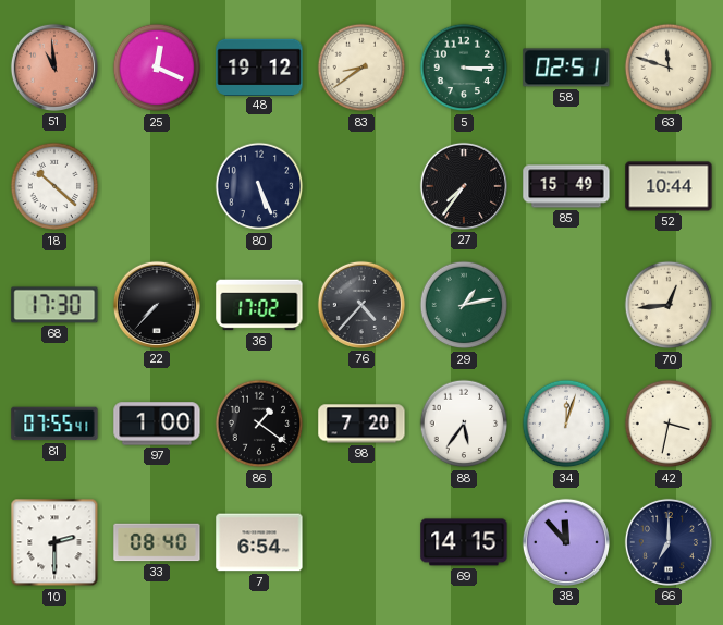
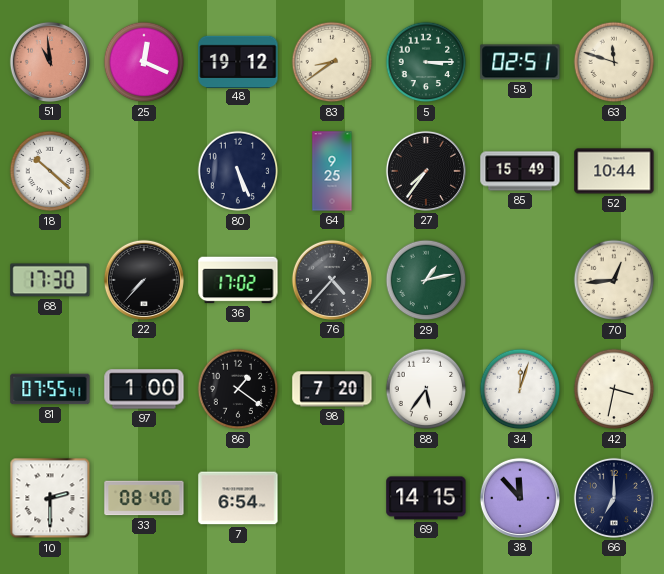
64: none -> 9:25
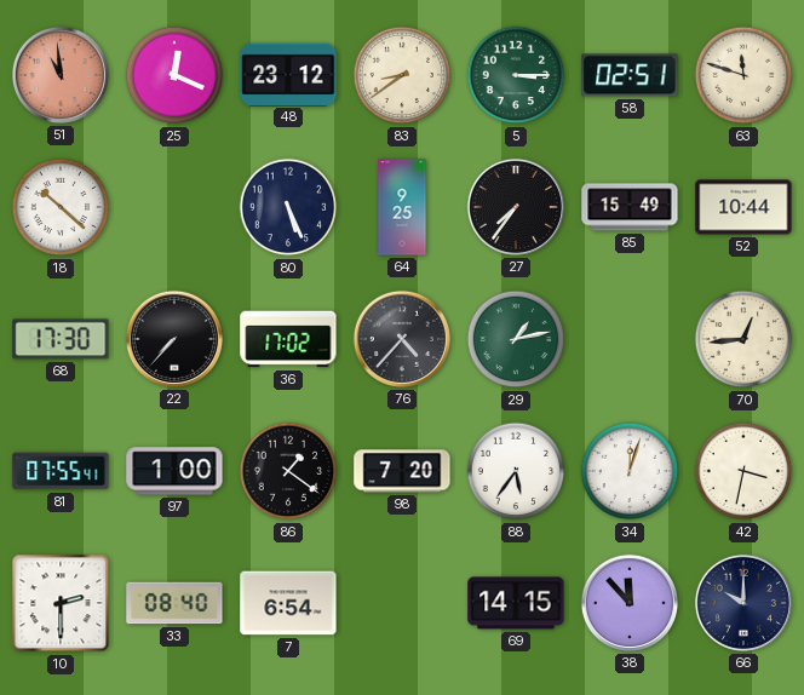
48: 19:12 -> 23:12
66: 7:00 -> 10:00
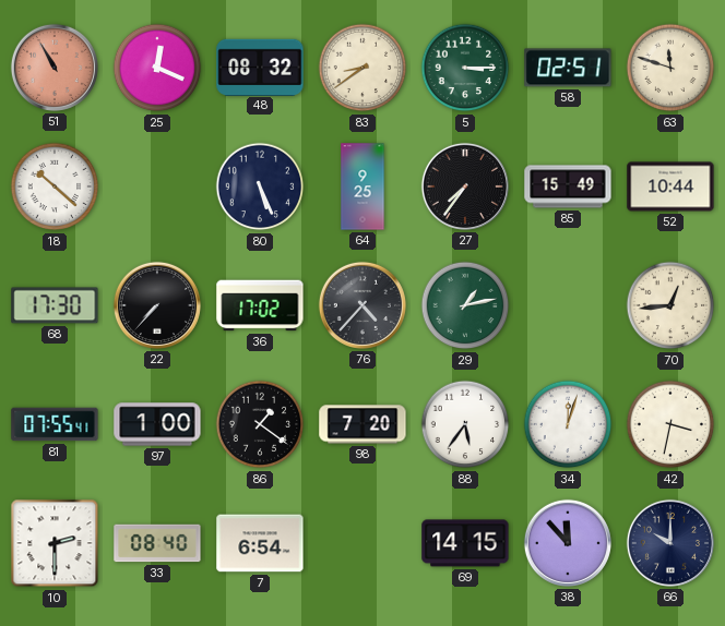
51: 10:59 -> 10:55
48: 23:12 -> 08:32
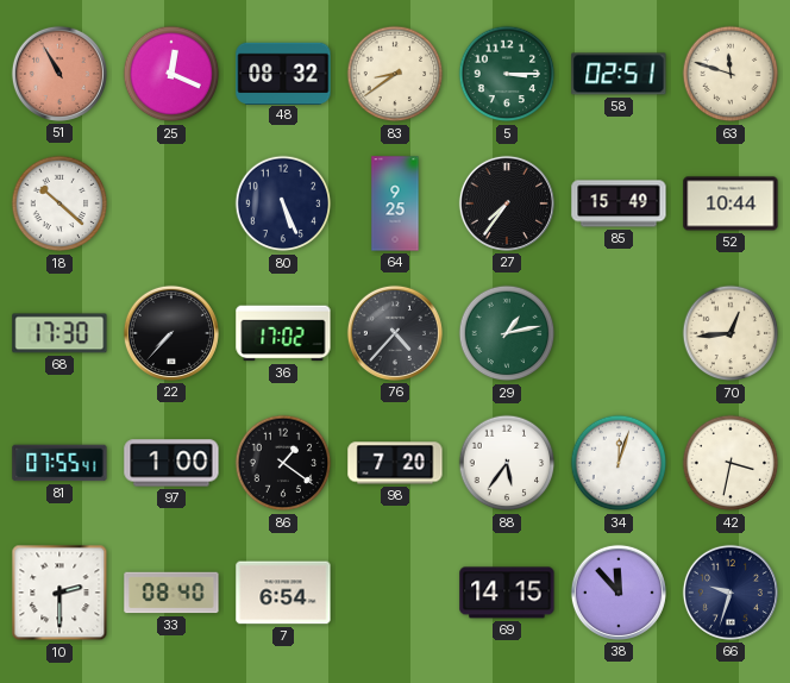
66: 10:00 -> 9:33
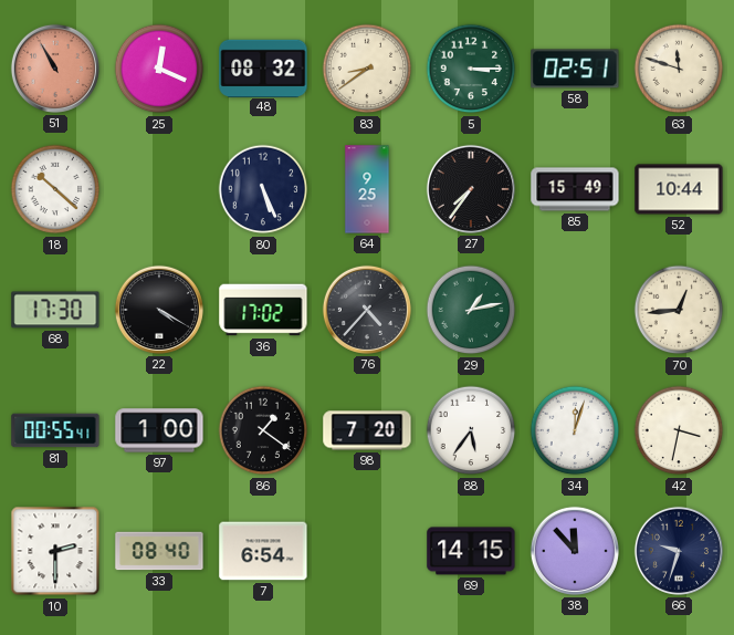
22: 7:37 -> 4:20
81: 07:55 -> 00:55
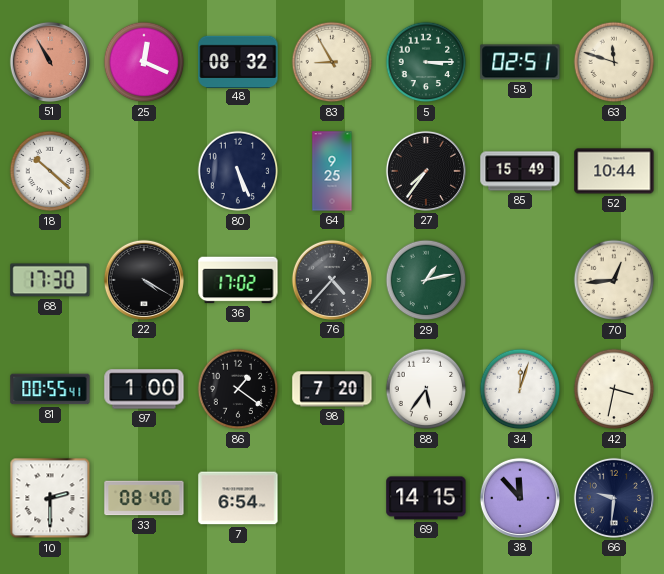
83: 8:39 -> 8:55
66: 9:33 -> 9:31
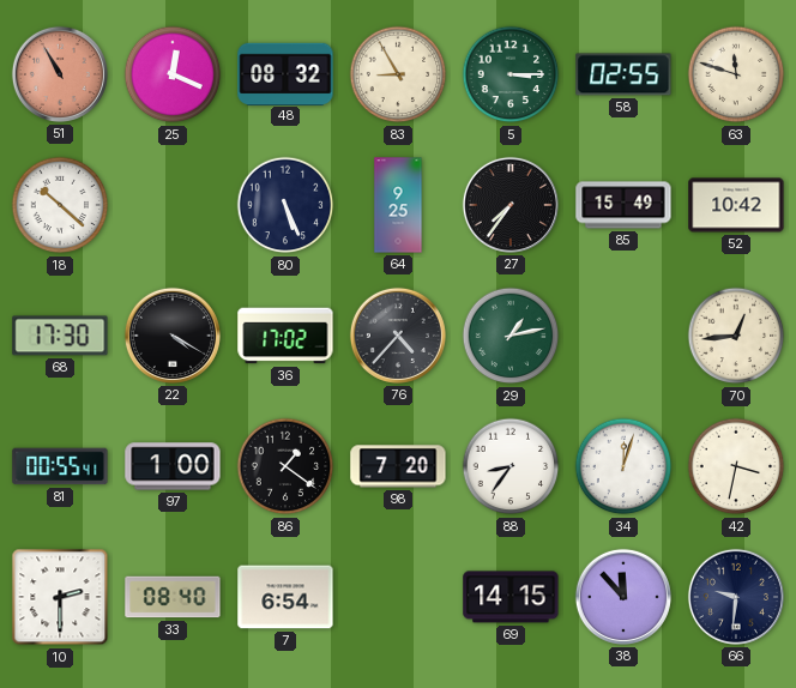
58: 02:51 -> 02:55
52: 10:44 -> 10:42
88: 5:36 -> 8:36
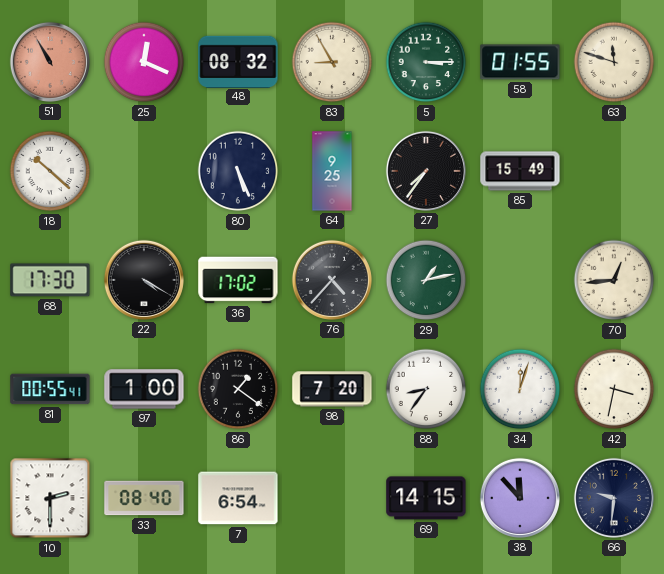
58: 02:55 -> 01:55
52: 10:42 -> none
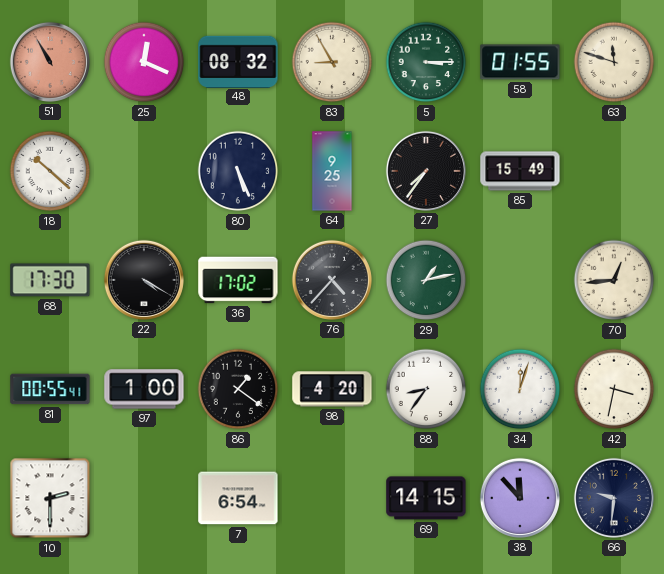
98: 7:20 -> 4:20
33: 08:40 -> none
